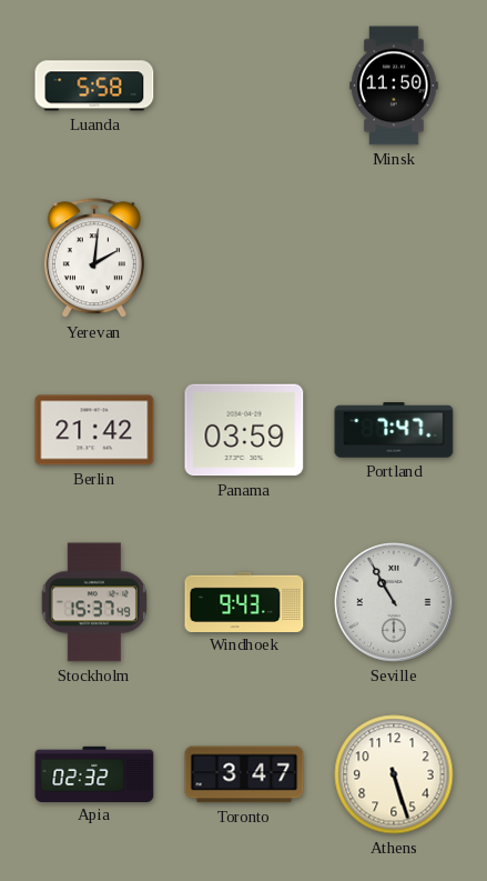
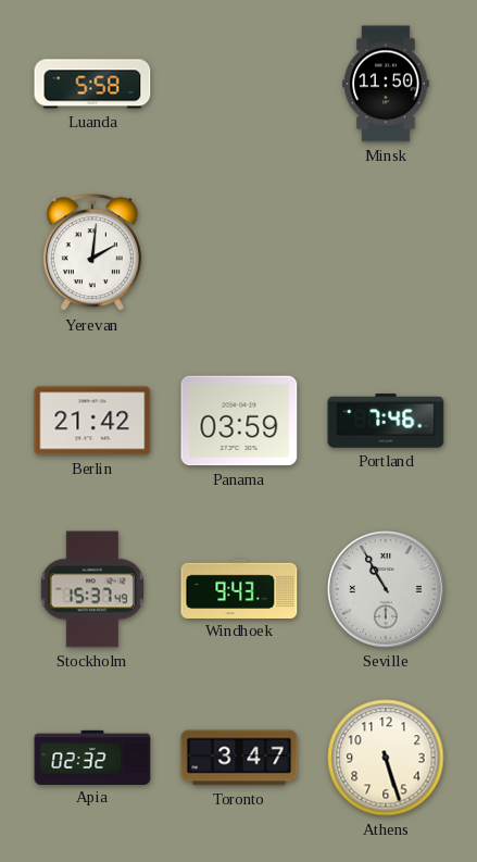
Portland: 7:47 -> 7:46
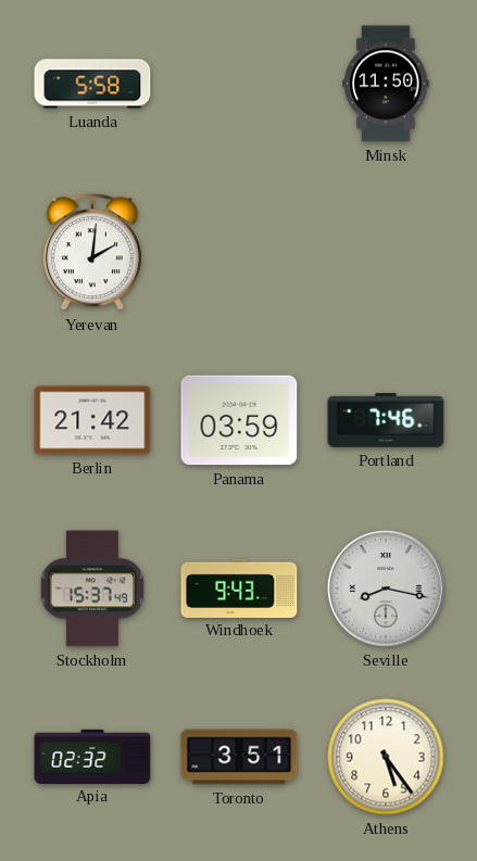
Seville: 10:55 -> 8:17
Toronto: 3:47 -> 3:51
Athens: 5:27 -> 5:24
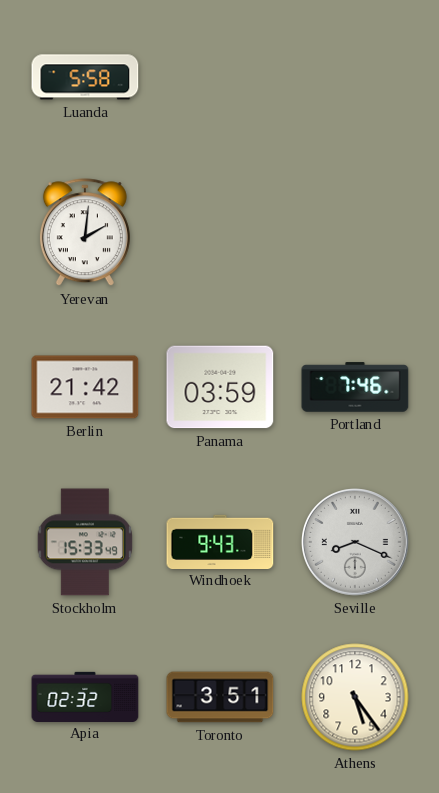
Minsk: 11:50 -> none
Stockholm: 15:37 -> 15:33
Seville: 8:17 -> 8:19
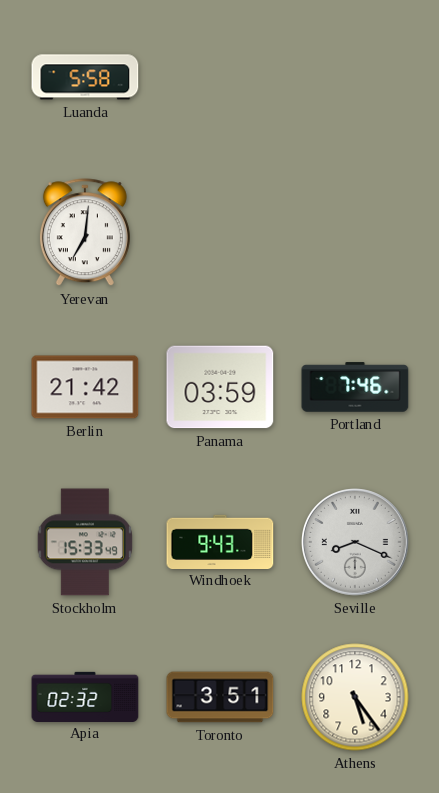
Yerevan: 2:01 -> 7:01
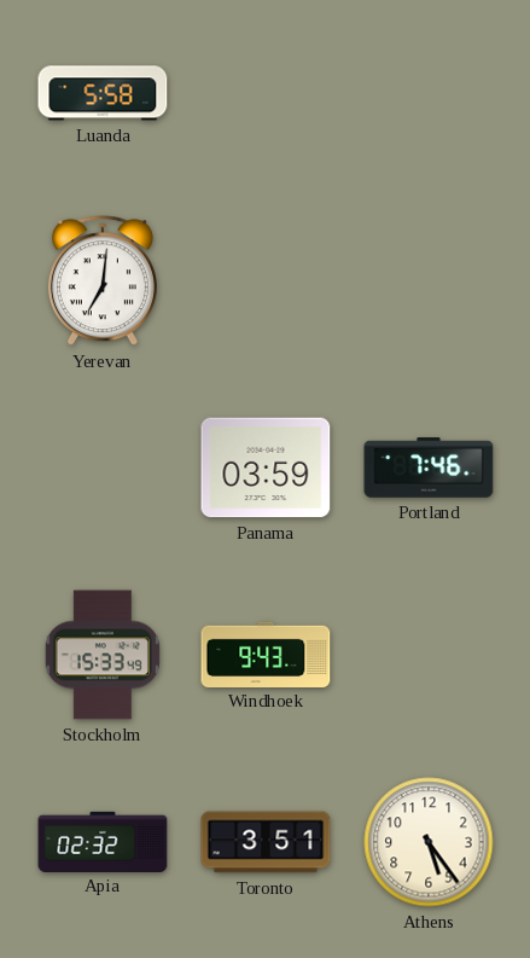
Berlin: 21:42 -> none
Seville: 8:19 -> none
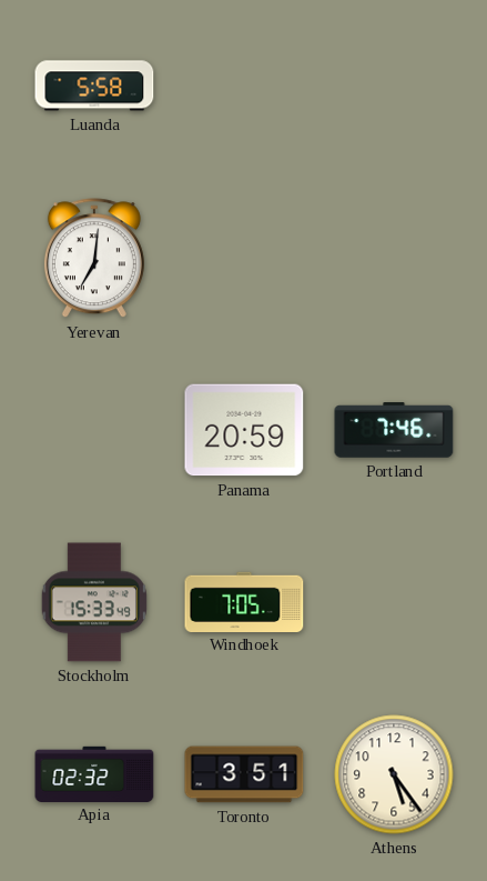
Panama: 03:59 -> 20:59
Windhoek: 9:43 -> 7:05
